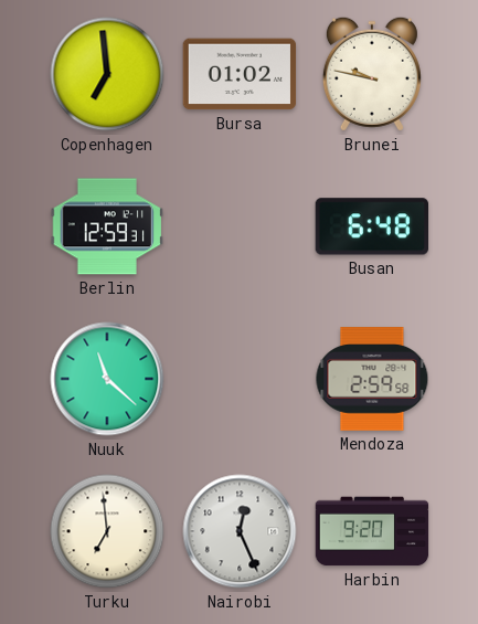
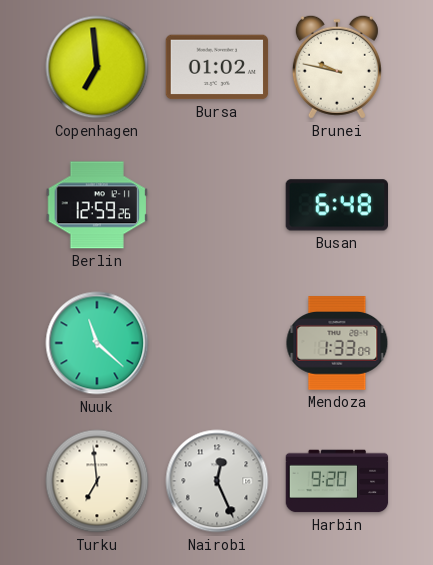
Berlin: 12:59:31 -> 12:59:26
Mendoza: 2:59 -> 1:33
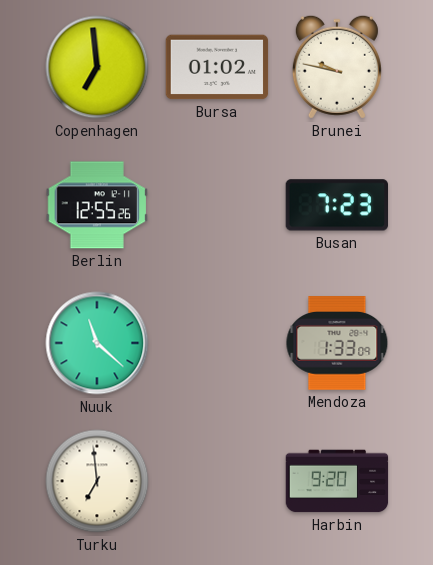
Berlin: 12:59 -> 12:55
Busan: 6:48 -> 7:23
Nairobi: 12:26 -> none
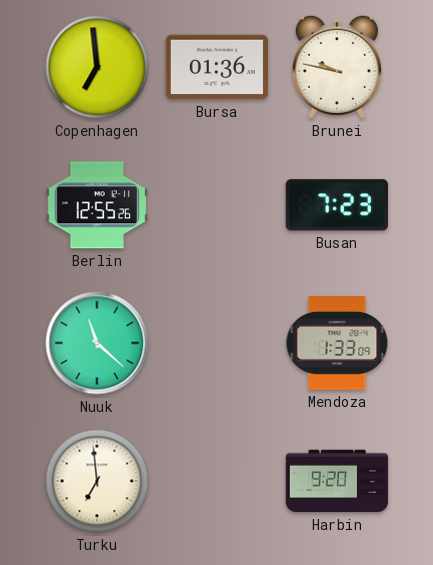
Bursa: 01:02 -> 01:36
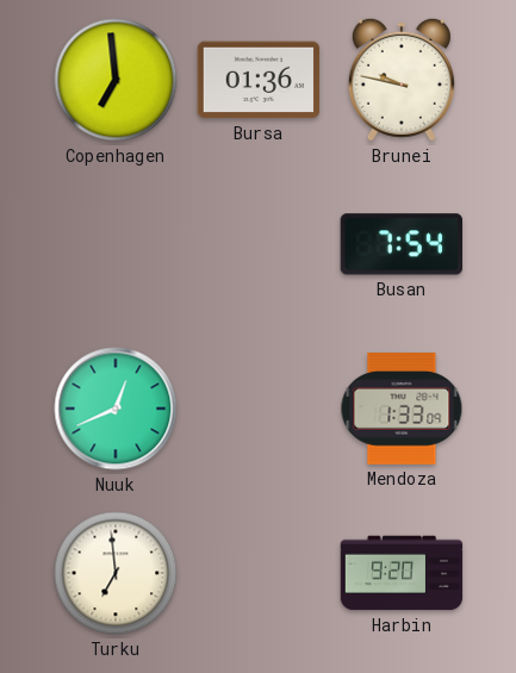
Berlin: 12:55 -> none
Busan: 7:23 -> 7:54
Nuuk: 11:22 -> 12:41
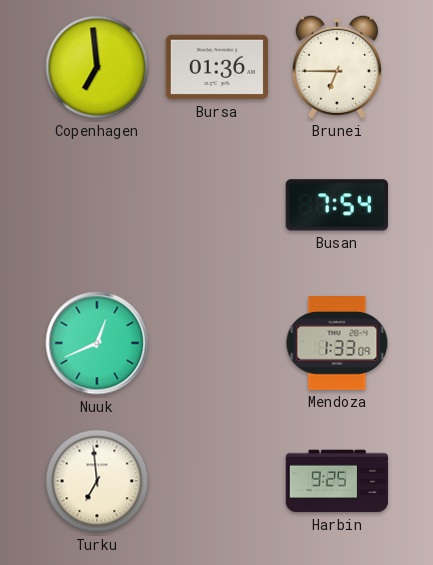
Brunei: 9:47 -> 6:45
Harbin: 9:20 -> 9:25
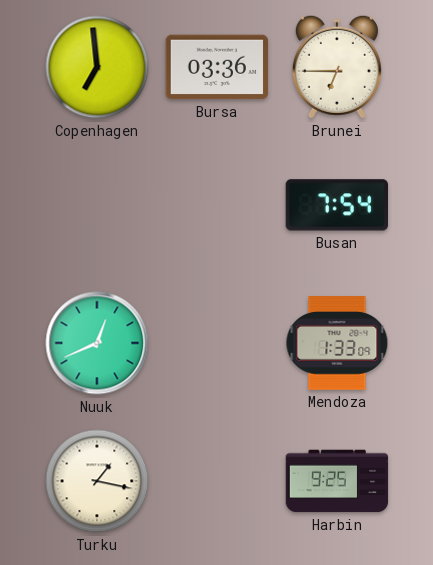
Bursa: 01:36 -> 03:36
Turku: 6:59 -> 1:17
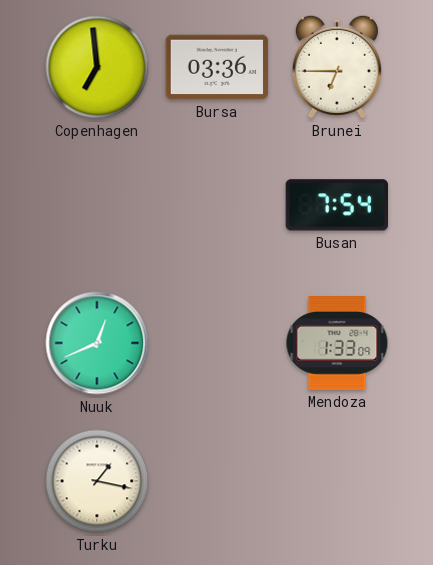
Harbin: 9:25 -> none
